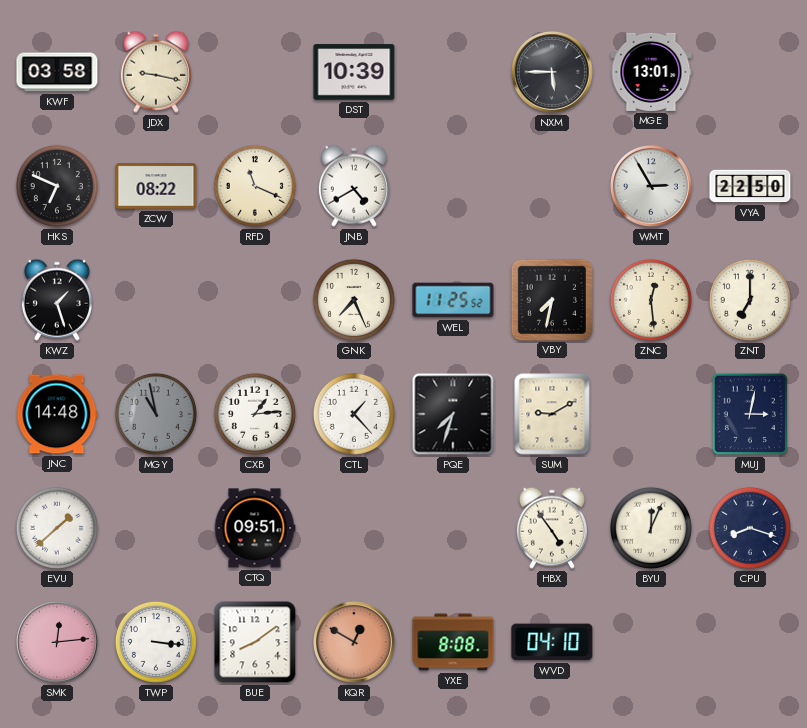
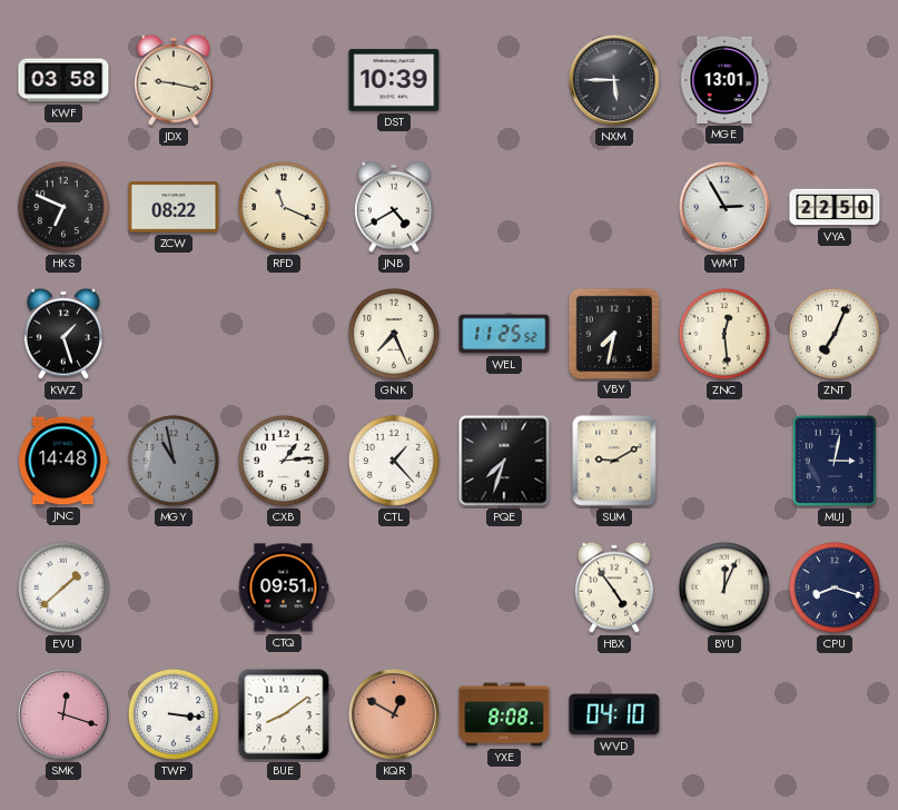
ZNT: 7:00 -> 7:04
SMK: 12:14 -> 12:18
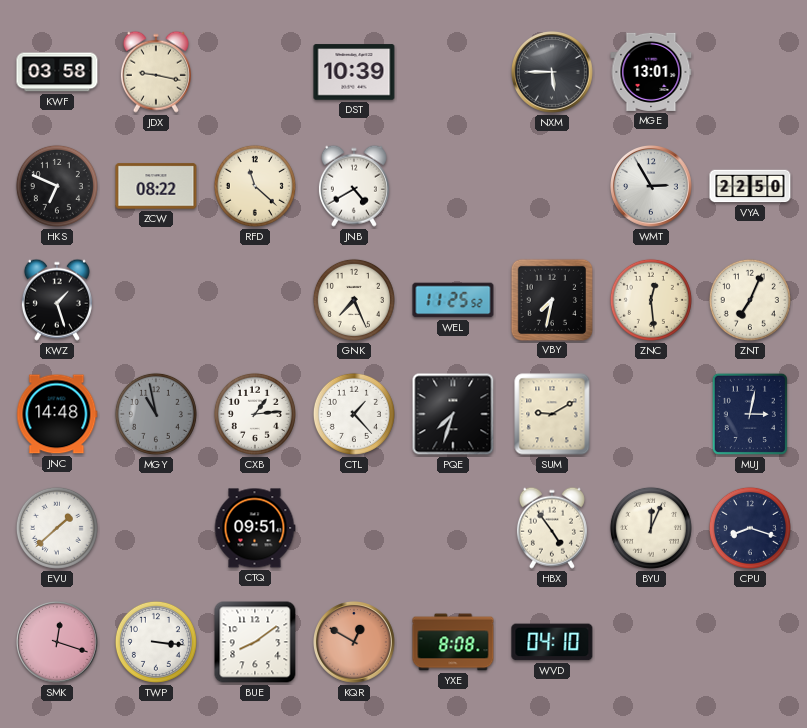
RFD: 11:19 -> 11:22
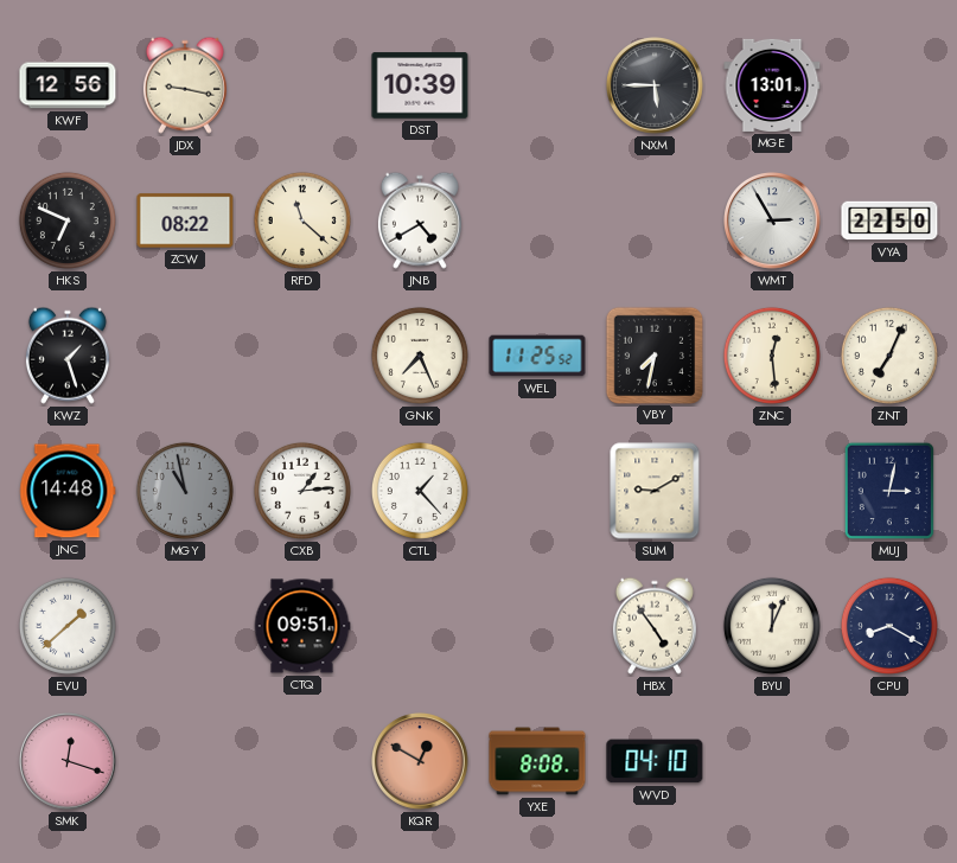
KWF: 03:58 -> 12:56
PQE: 7:33 -> none
CPU: 8:18 -> 8:20
TWP: 3:16 -> none
BUE: 8:09 -> none
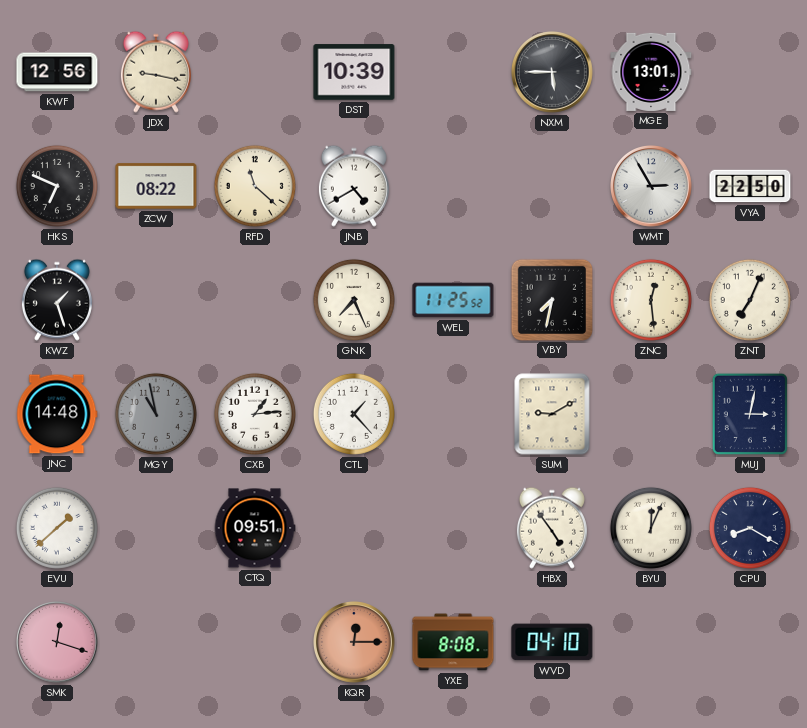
KQR: 12:50 -> 12:15
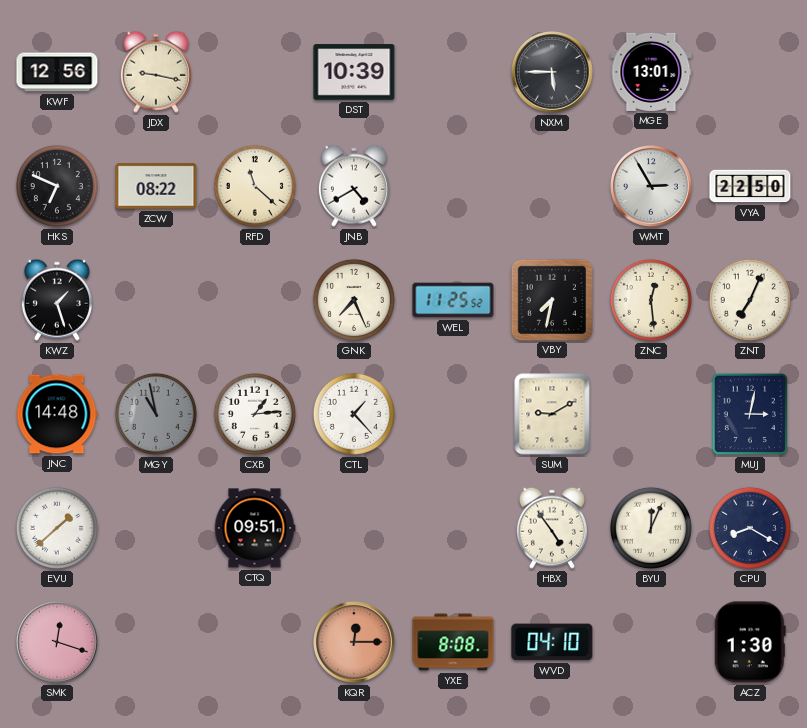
ACZ: none -> 1:30
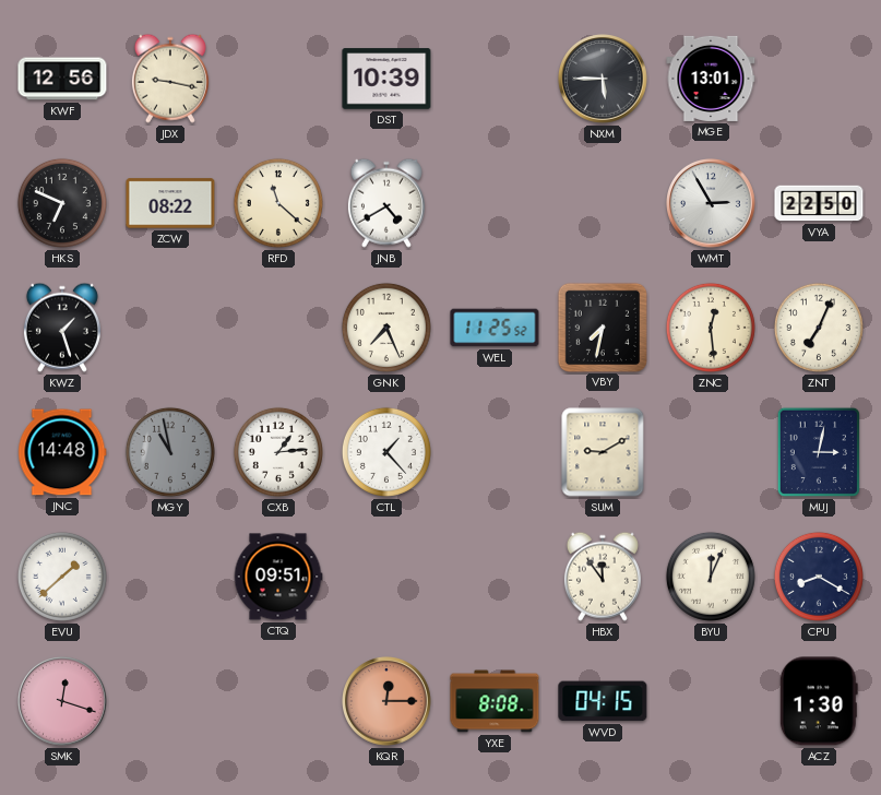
HBX: 4:54 -> 11:54
WVD: 04:10 -> 04:15
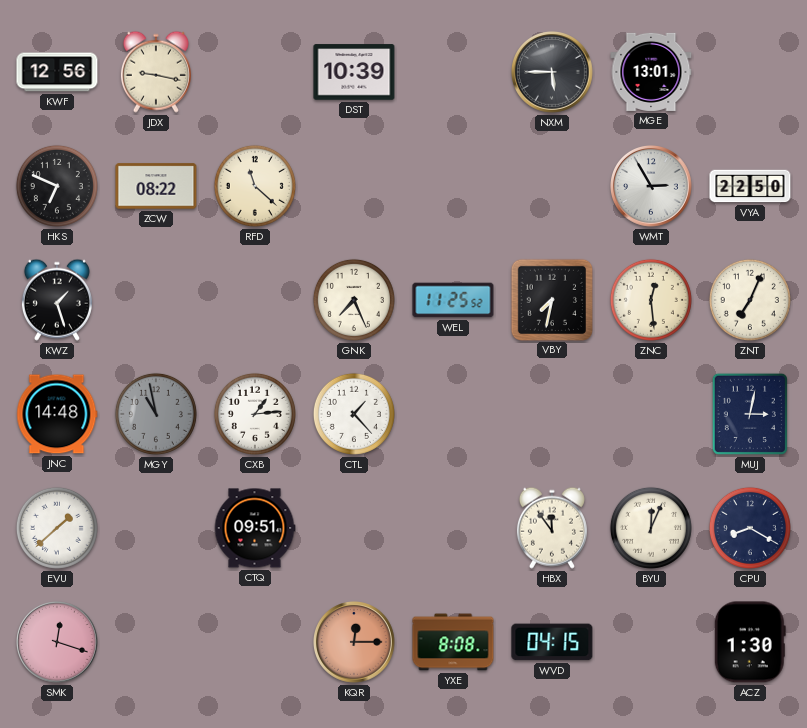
JNB: 4:40 -> none
SUM: 9:10 -> none
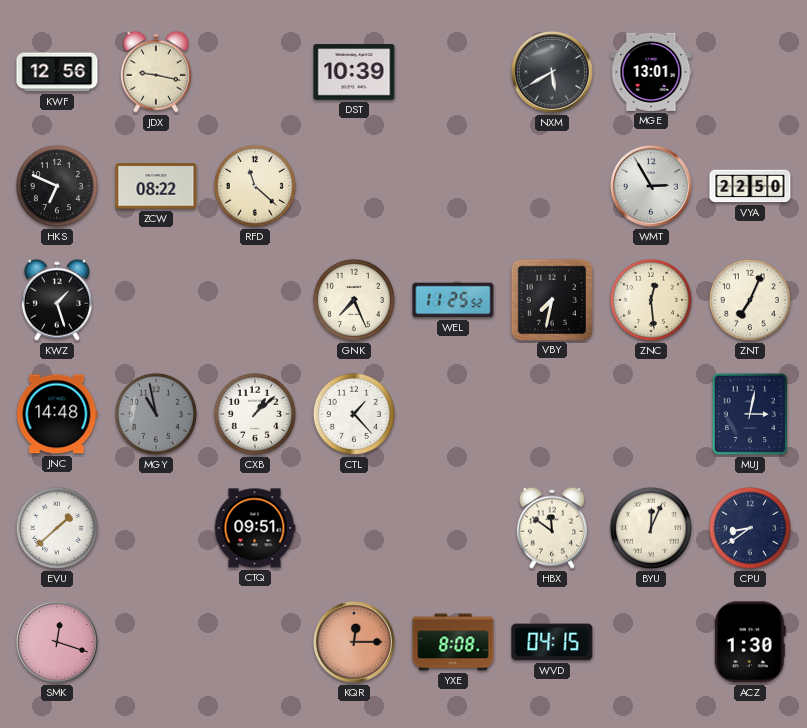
NXM: 5:45 -> 5:40
CXB: 1:14 -> 1:08
HBX: 11:54 -> 11:51
CPU: 8:20 -> 8:39
